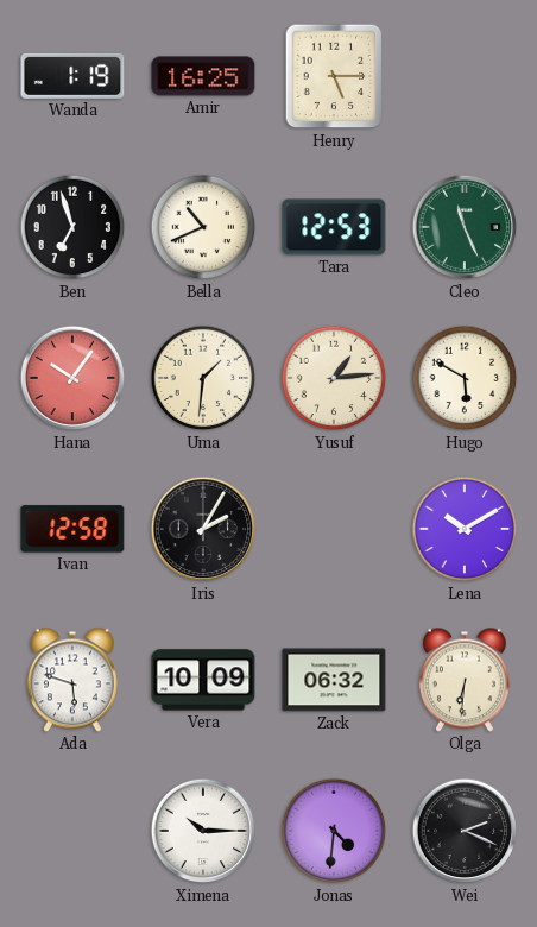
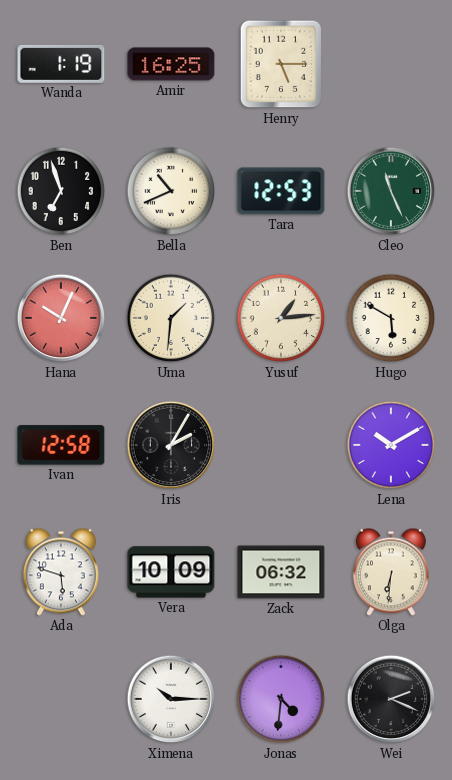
Hana: 10:06 -> 10:04
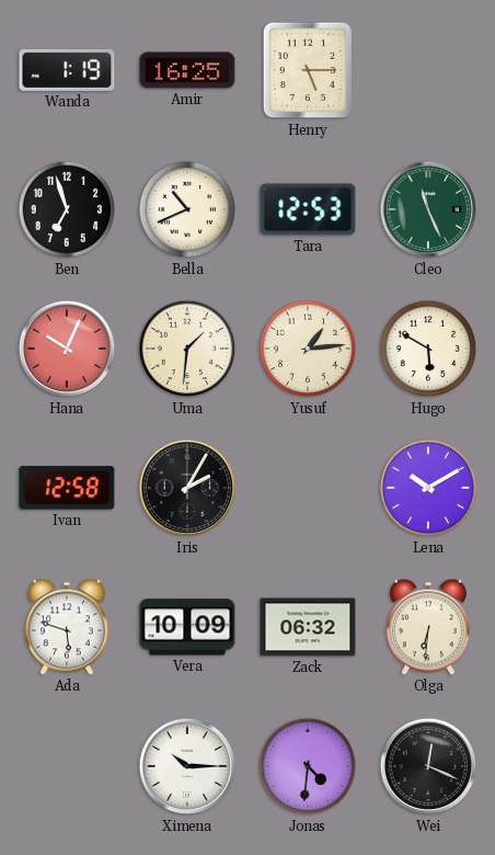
Wei: 2:19 -> 12:19
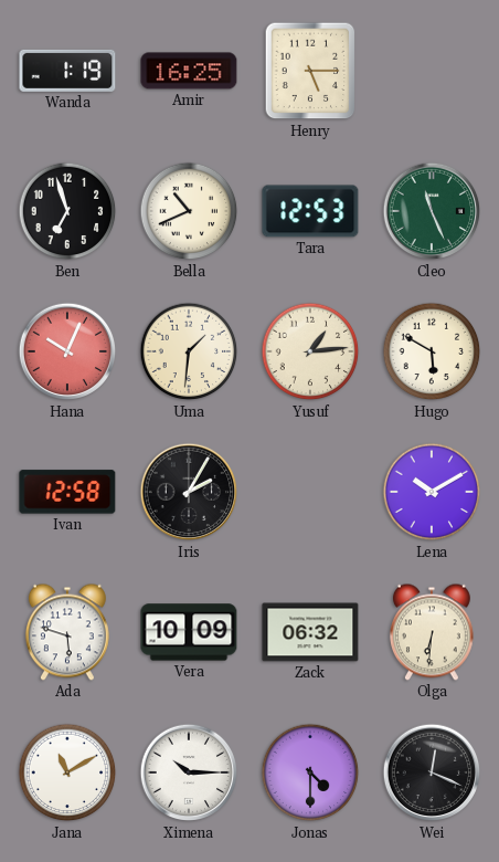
Jana: none -> 11:10
Jonas: 4:31 -> 4:30
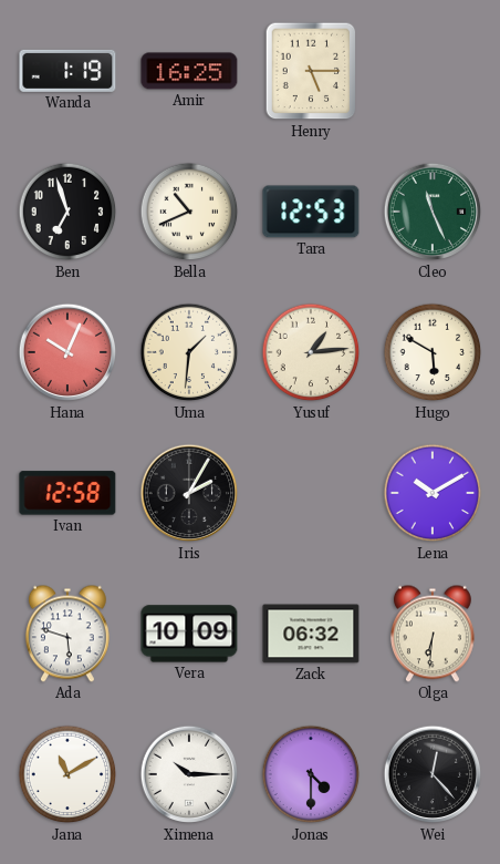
Wei: 12:19 -> 12:23
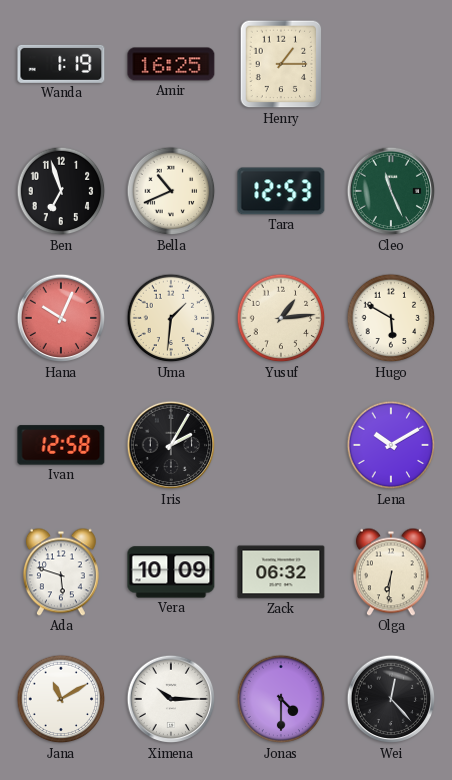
Henry: 5:15 -> 1:15
